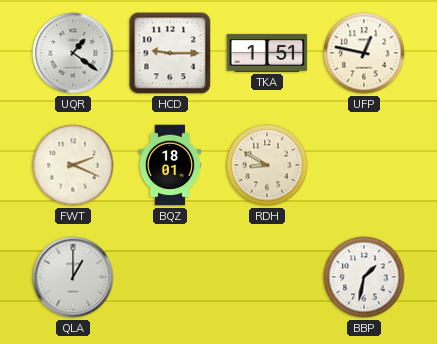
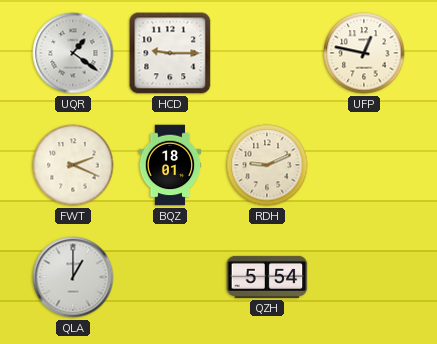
TKA: 1:51 -> none
RDH: 8:50 -> 9:11
QZH: none -> 5:54
BBP: 1:32 -> none
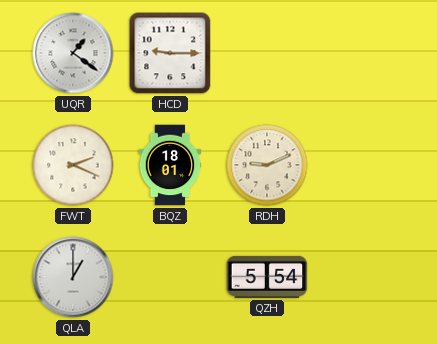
UFP: 12:47 -> none
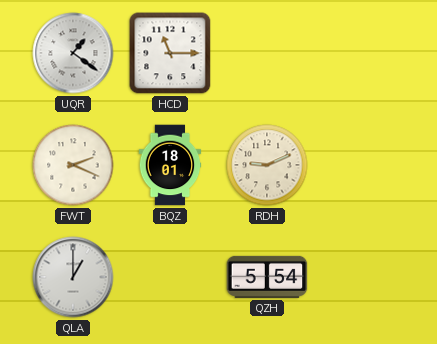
HCD: 9:15 -> 11:15
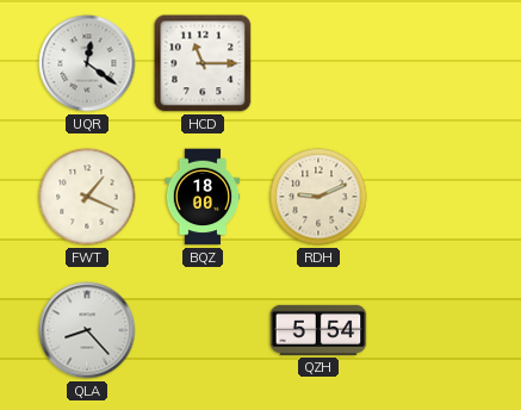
UQR: 1:21 -> 12:21
FWT: 2:19 -> 1:19
BQZ: 18:01 -> 18:00
QLA: 1:00 -> 8:23
